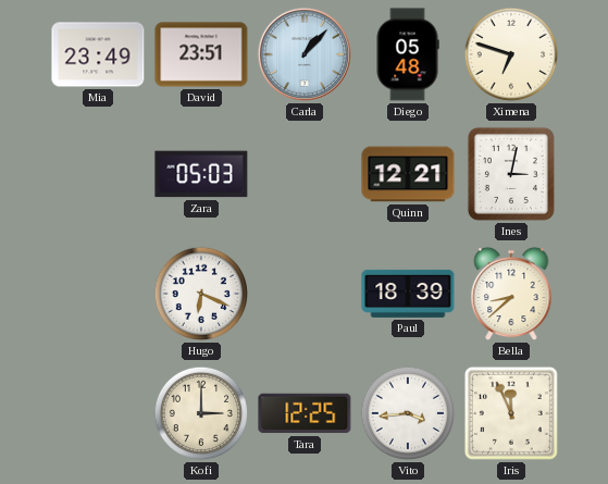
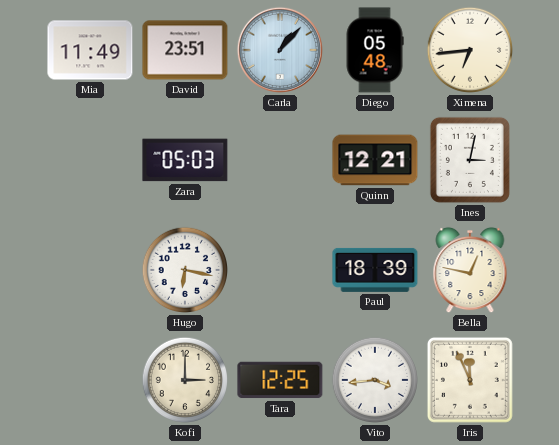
Mia: 23:49 -> 11:49
Ximena: 6:48 -> 6:44
Hugo: 6:19 -> 6:17
Bella: 8:38 -> 12:47
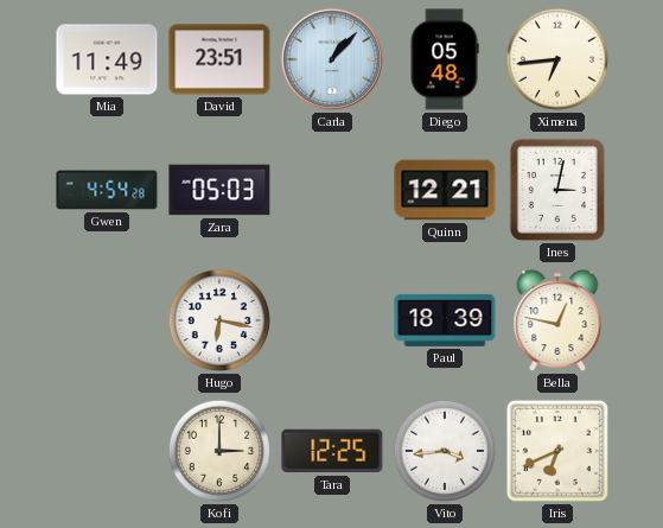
Gwen: none -> 4:54
Iris: 11:56 -> 6:41
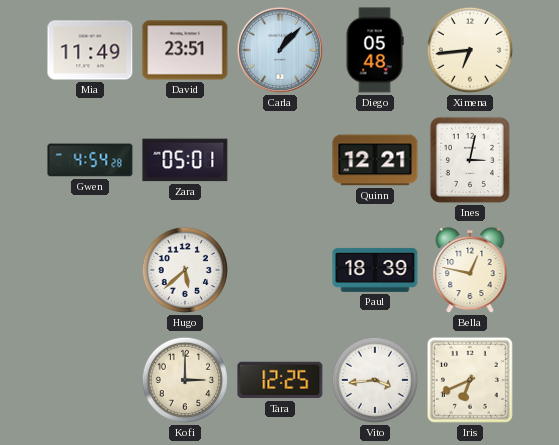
Zara: 05:03 -> 05:01
Hugo: 6:17 -> 5:38
